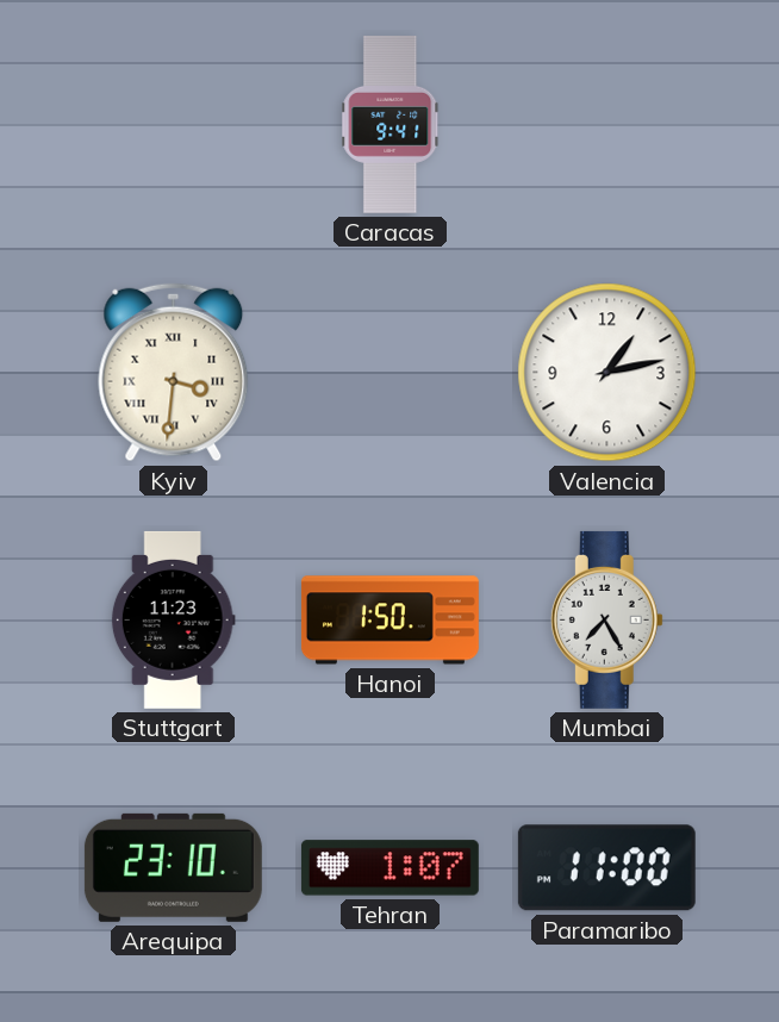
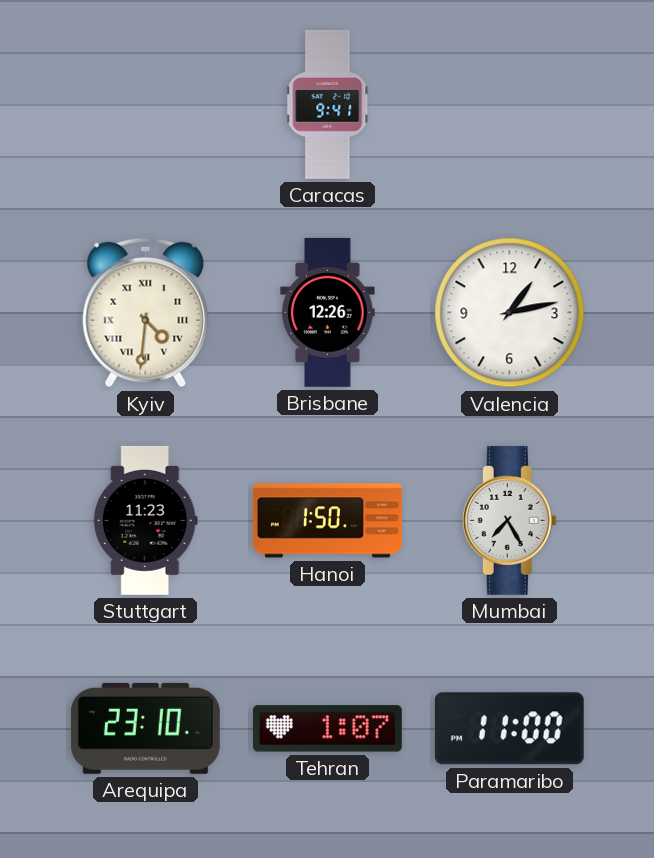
Kyiv: 3:31 -> 4:31
Brisbane: none -> 12:26
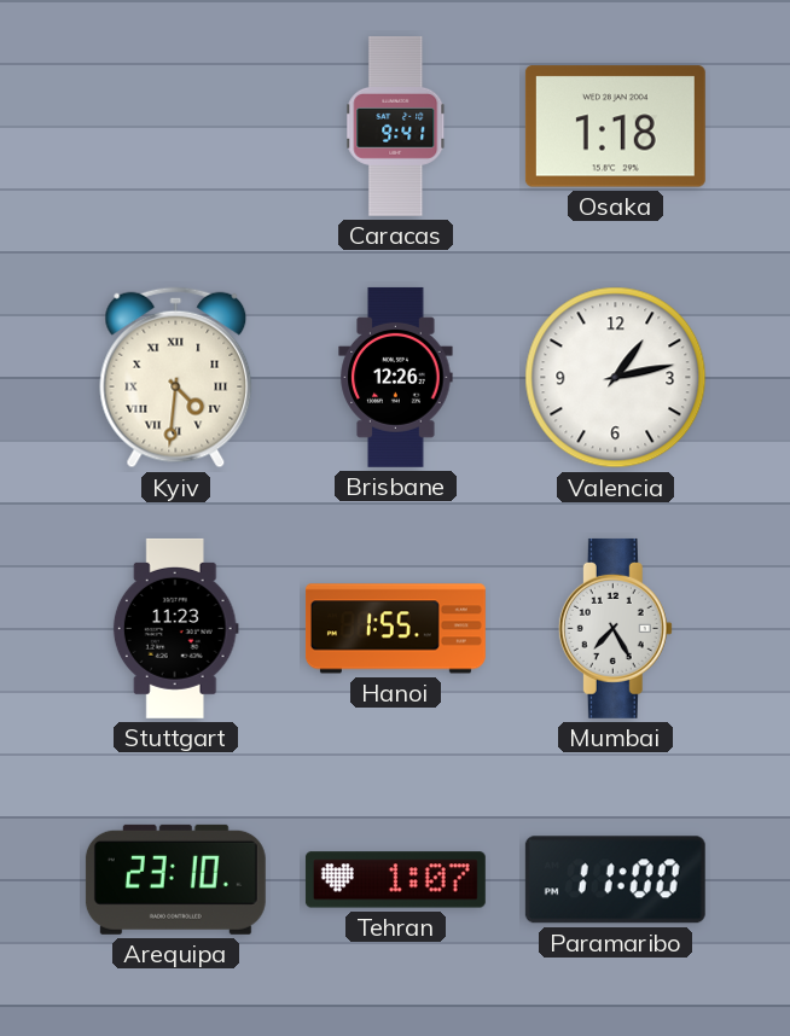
Osaka: none -> 1:18
Hanoi: 1:50 -> 1:55
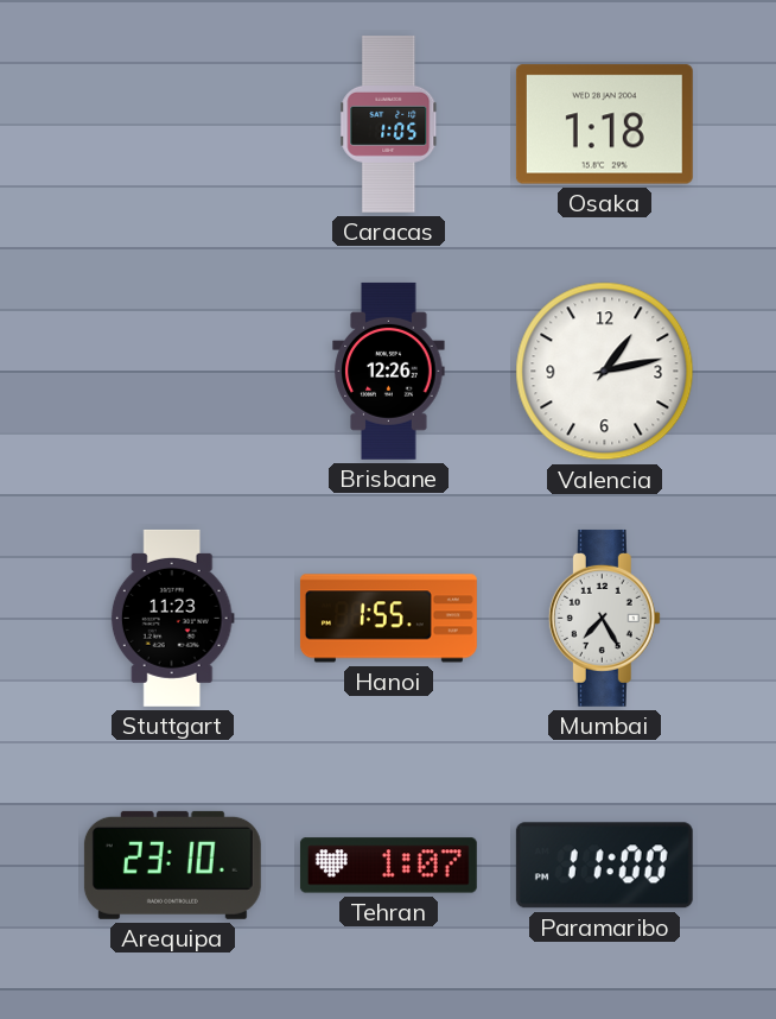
Caracas: 9:41 -> 1:05
Kyiv: 4:31 -> none
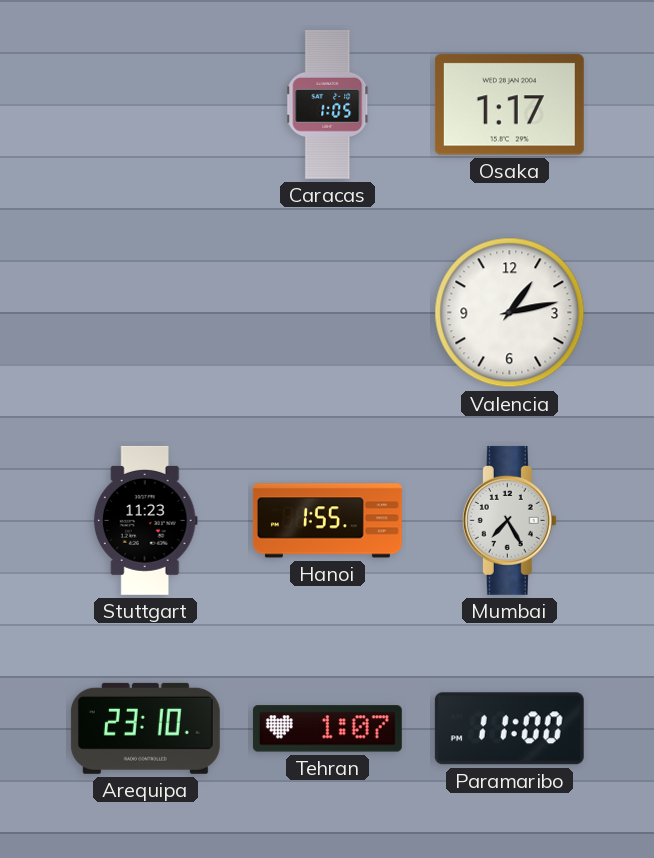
Osaka: 1:18 -> 1:17
Brisbane: 12:26 -> none
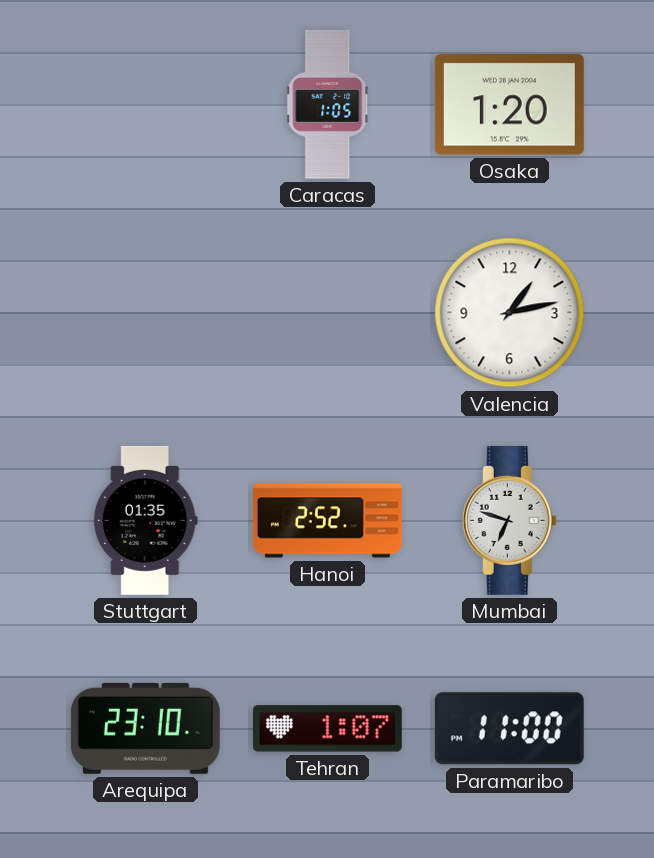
Osaka: 1:17 -> 1:20
Stuttgart: 11:23 -> 01:35
Hanoi: 1:55 -> 2:52
Mumbai: 7:25 -> 6:48
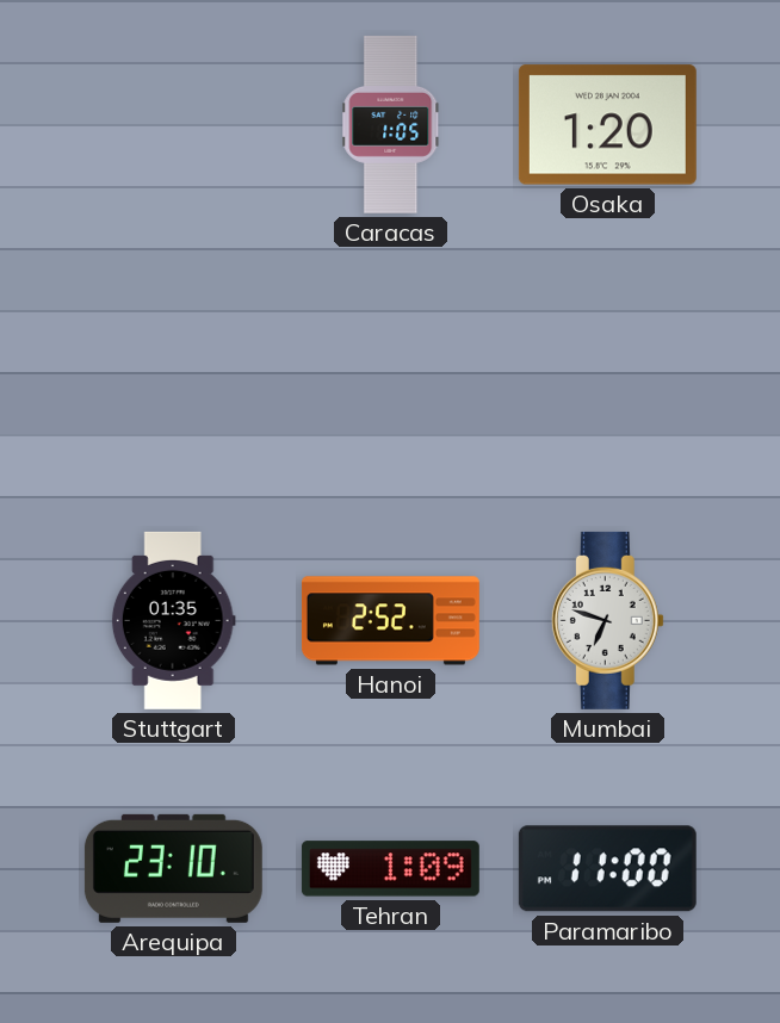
Valencia: 1:13 -> none
Tehran: 1:07 -> 1:09
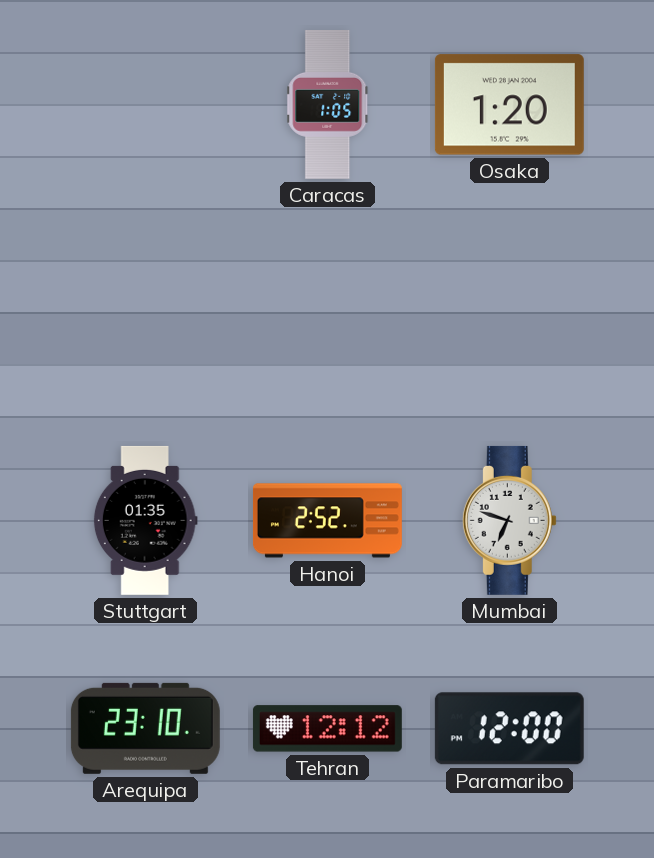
Tehran: 1:09 -> 12:12
Paramaribo: 11:00 -> 12:00
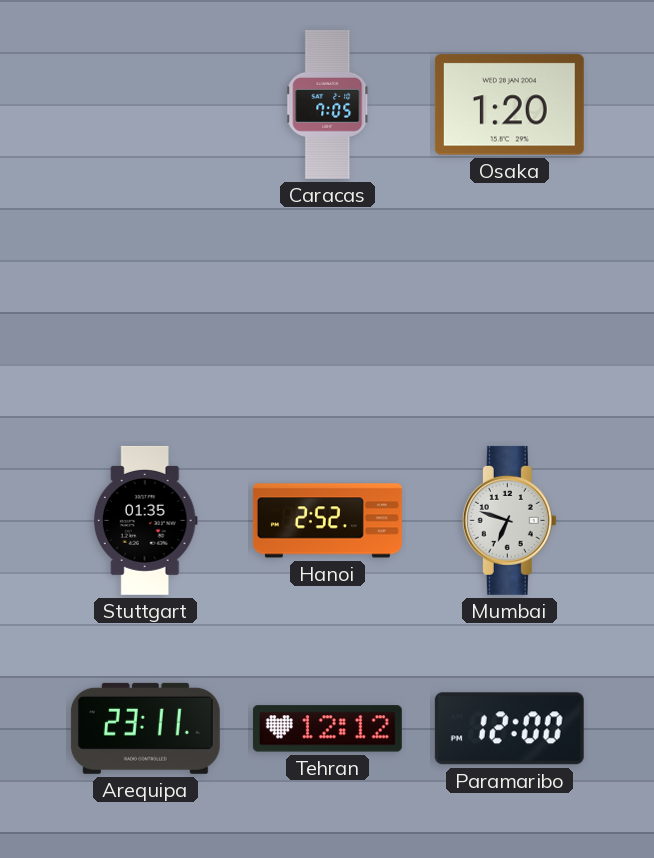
Caracas: 1:05 -> 7:05
Arequipa: 23:10 -> 23:11
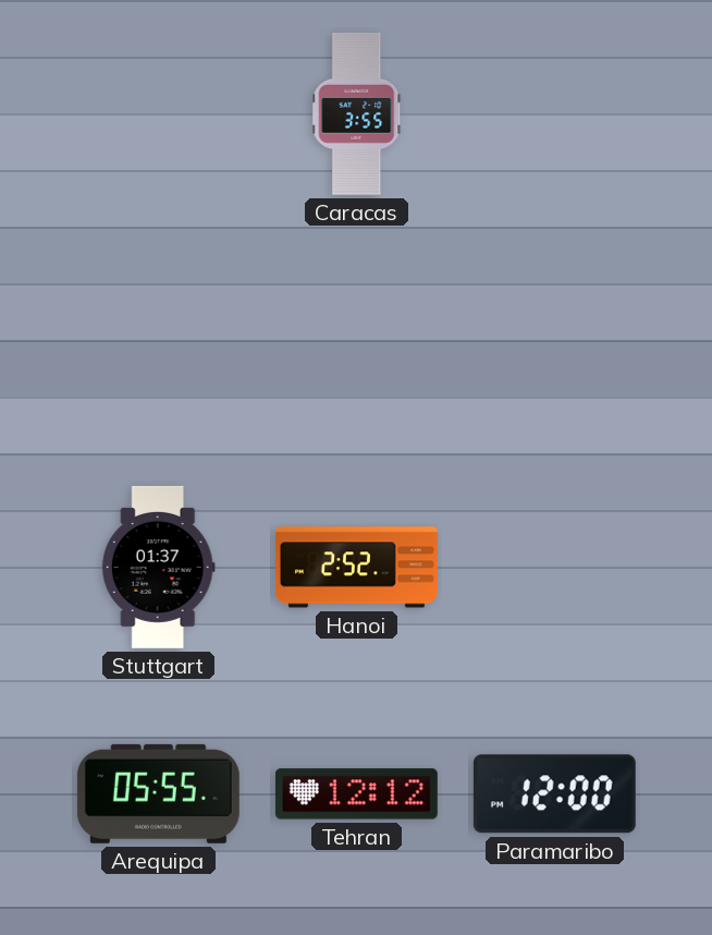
Caracas: 7:05 -> 3:55
Osaka: 1:20 -> none
Stuttgart: 01:35 -> 01:37
Mumbai: 6:48 -> none
Arequipa: 23:11 -> 05:55
